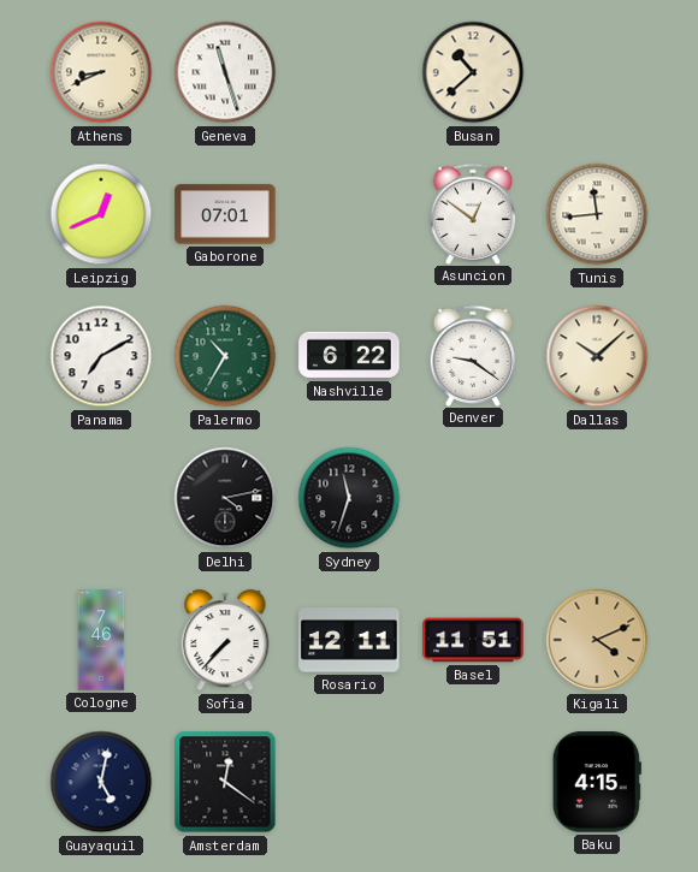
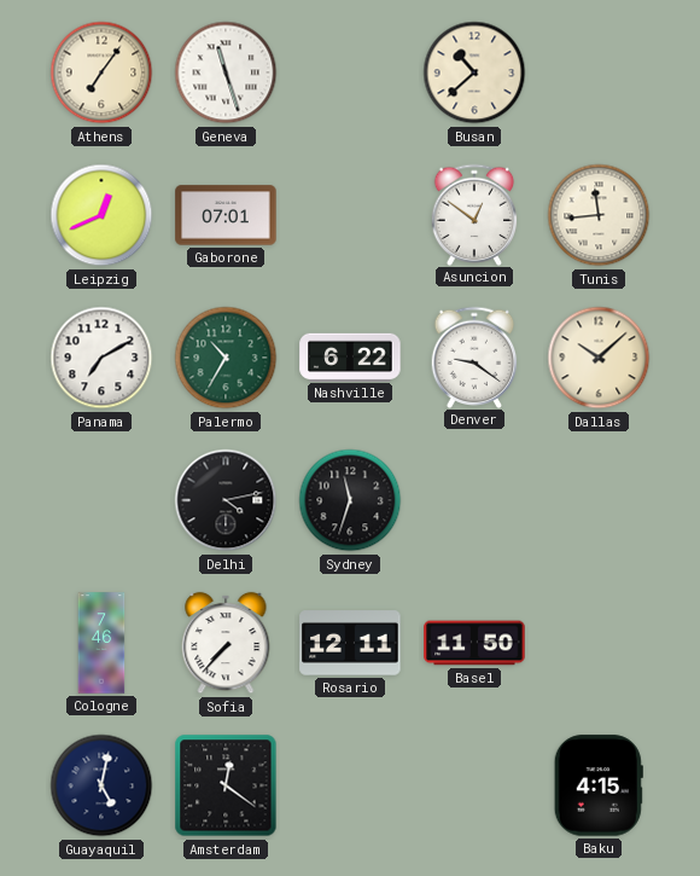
Athens: 8:41 -> 7:06
Basel: 11:51 -> 11:50
Kigali: 4:11 -> none
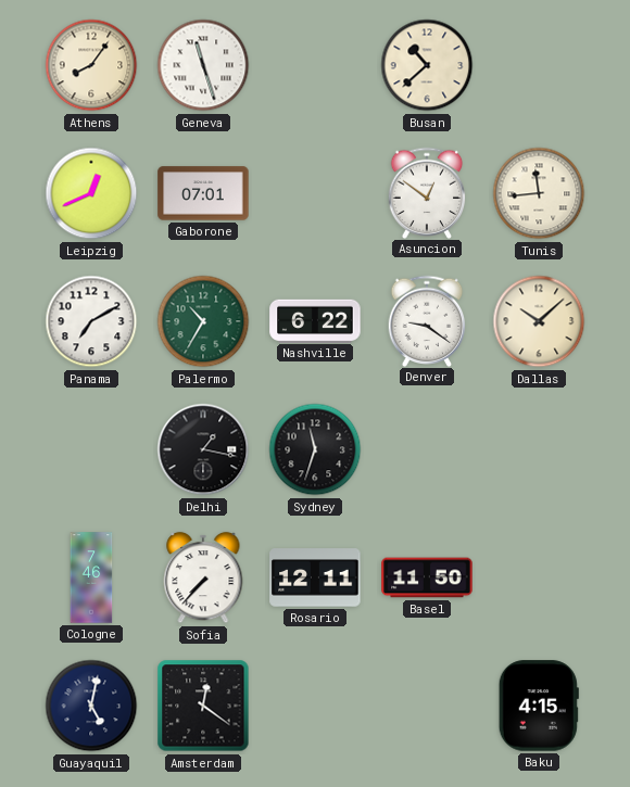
Athens: 7:06 -> 8:06
Delhi: 4:13 -> 1:17
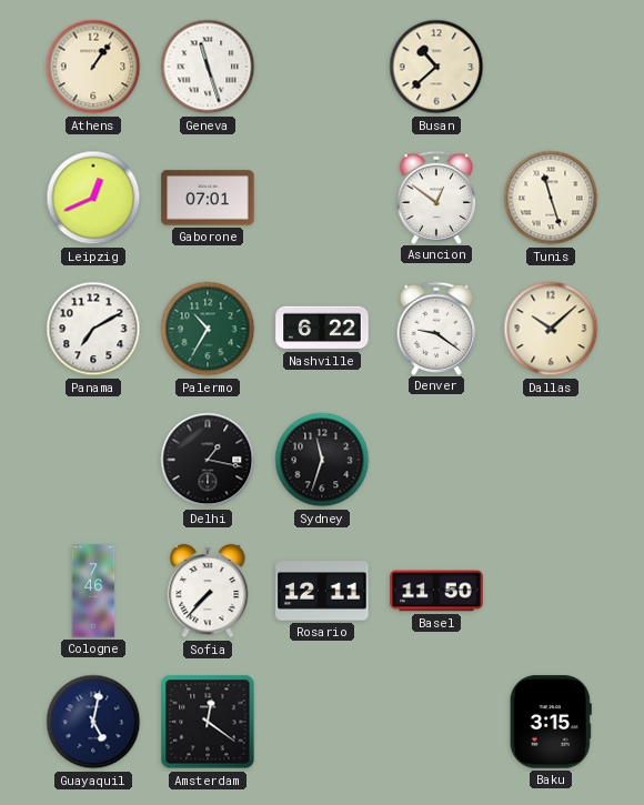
Athens: 8:06 -> 1:06
Tunis: 11:44 -> 11:27
Baku: 4:15 -> 3:15
